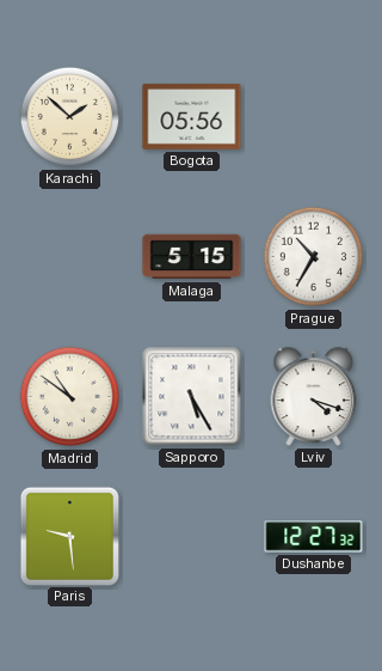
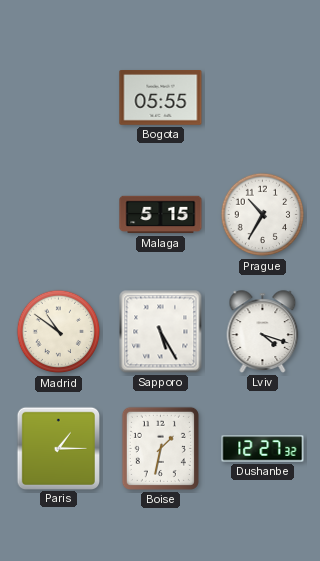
Karachi: 1:52 -> none
Bogota: 05:56 -> 05:55
Paris: 9:29 -> 1:15
Boise: none -> 1:32
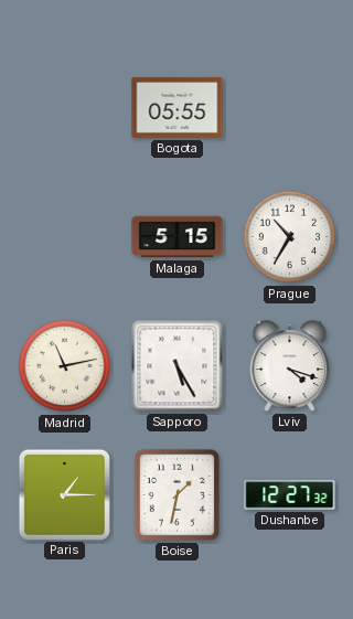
Madrid: 10:51 -> 11:13
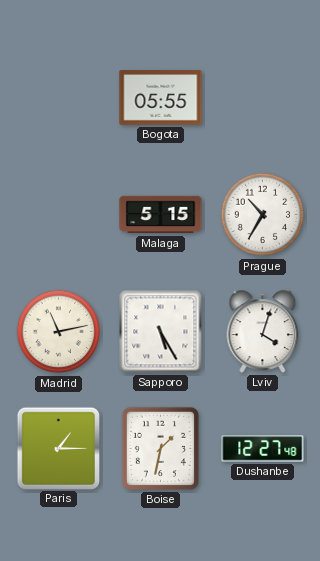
Lviv: 4:18 -> 4:03
Dushanbe: 12:27:32 -> 12:27:48
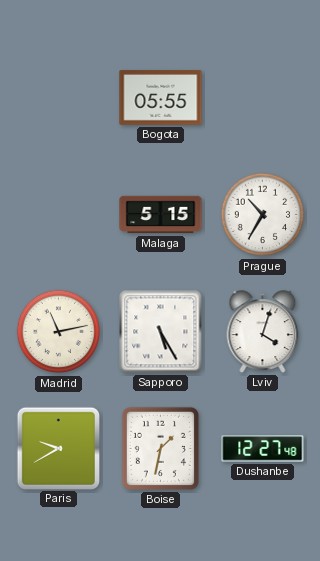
Paris: 1:15 -> 9:40
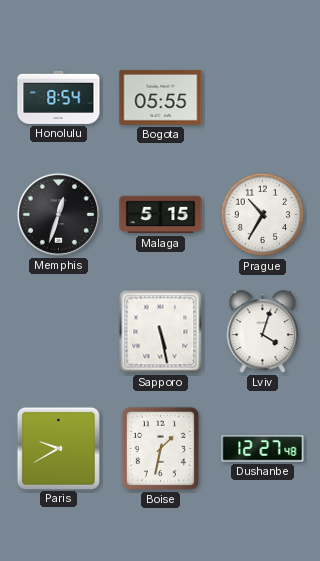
Honolulu: none -> 8:54
Memphis: none -> 12:33
Madrid: 11:13 -> none
Sapporo: 5:25 -> 5:28
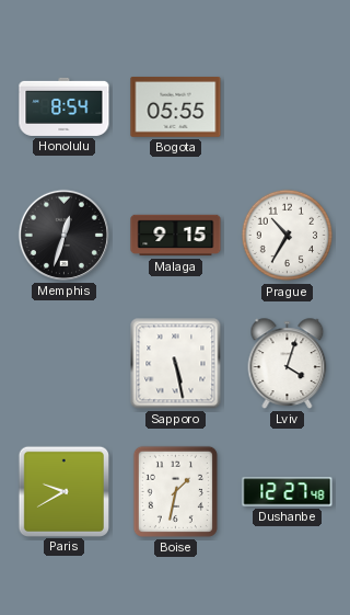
Malaga: 5:15 -> 9:15
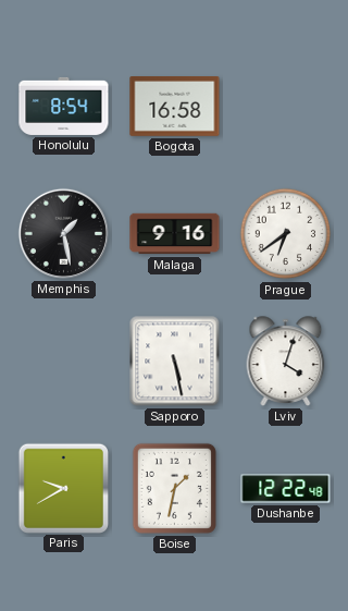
Bogota: 05:55 -> 16:58
Memphis: 12:33 -> 1:28
Malaga: 9:15 -> 9:16
Prague: 10:35 -> 6:39
Dushanbe: 12:27 -> 12:22
